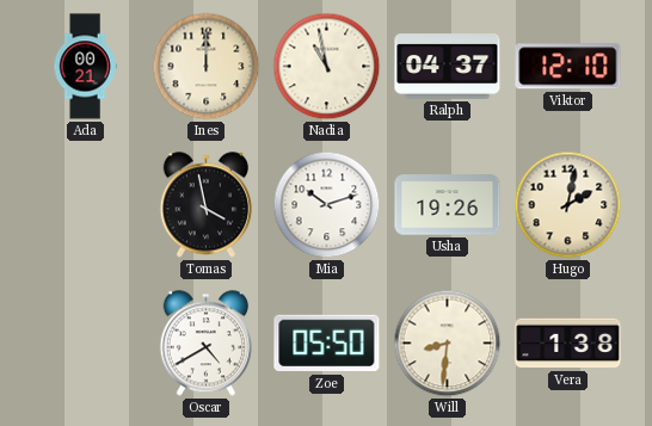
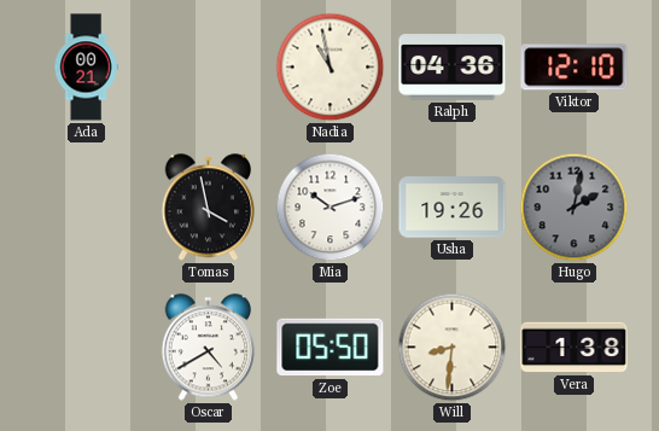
Ines: 12:00 -> none
Ralph: 04:37 -> 04:36
Hugo dial: cream -> grey
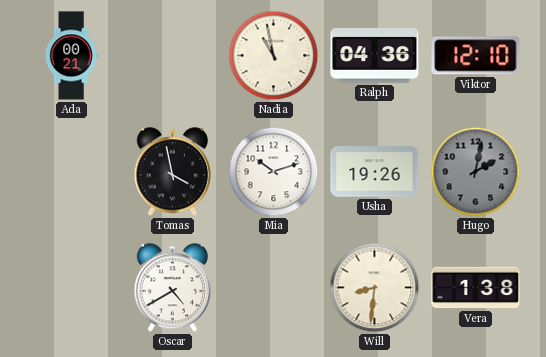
Zoe: 05:50 -> none
